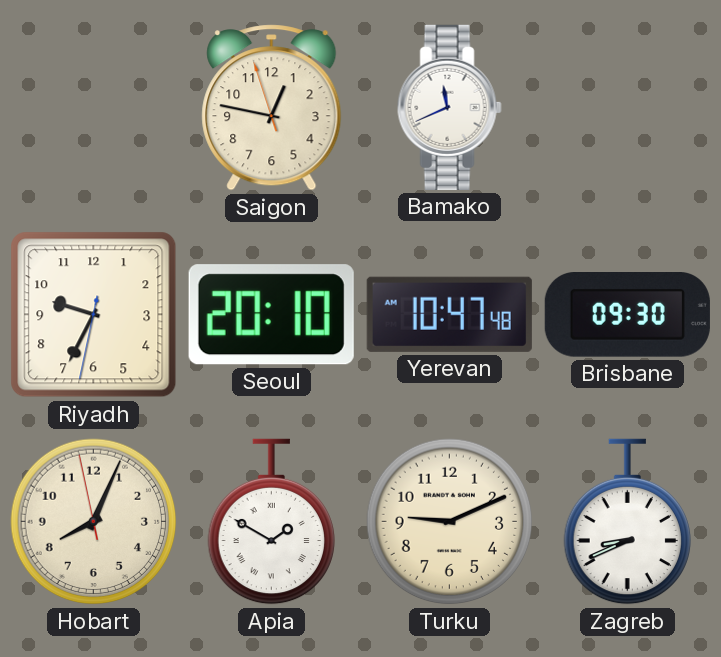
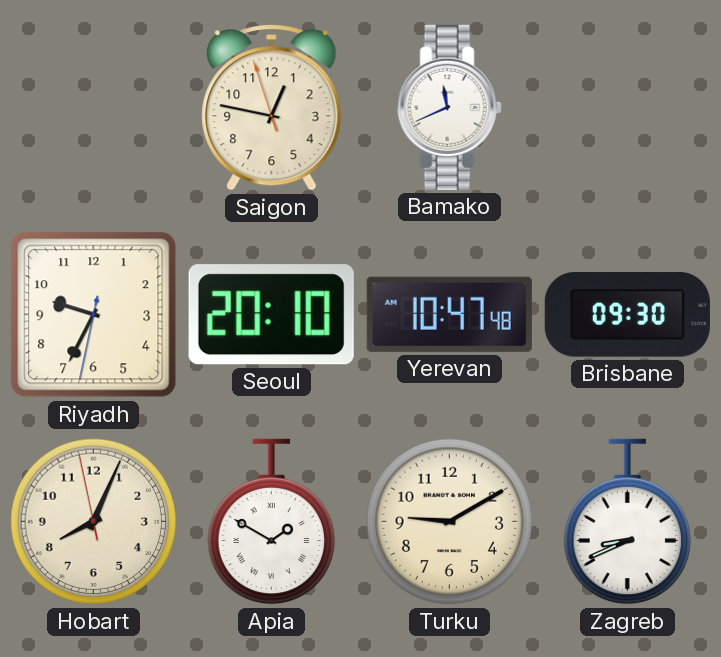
Turku: 9:11 -> 9:10
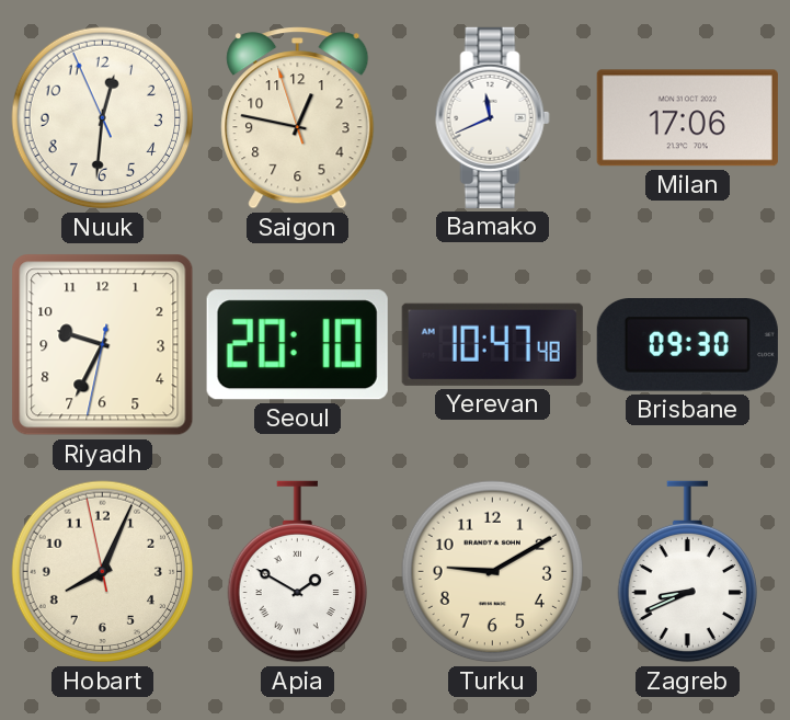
Nuuk: none -> 12:30
Milan: none -> 17:06
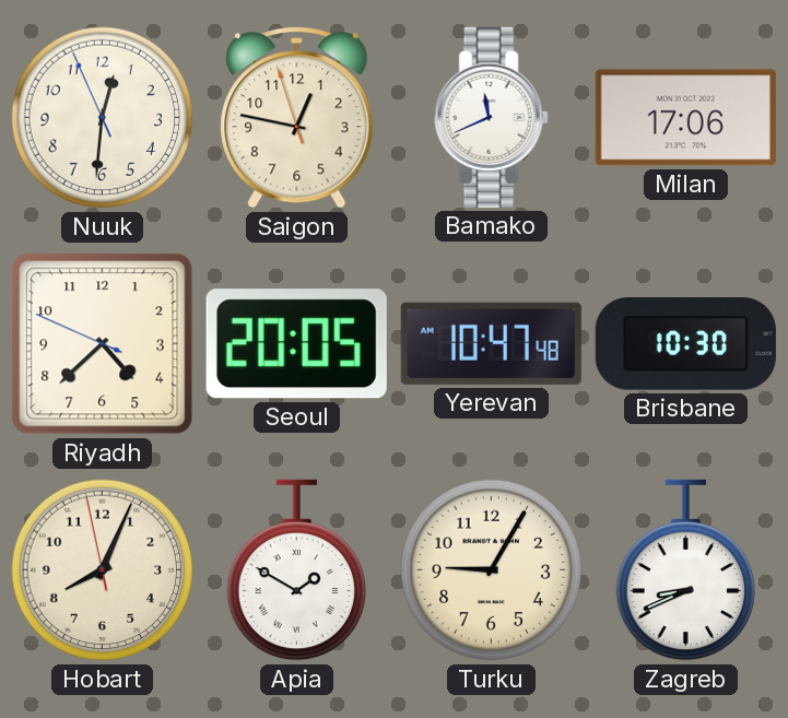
Riyadh: 9:34 -> 4:37
Seoul: 20:10 -> 20:05
Brisbane: 09:30 -> 10:30
Turku: 9:10 -> 9:05
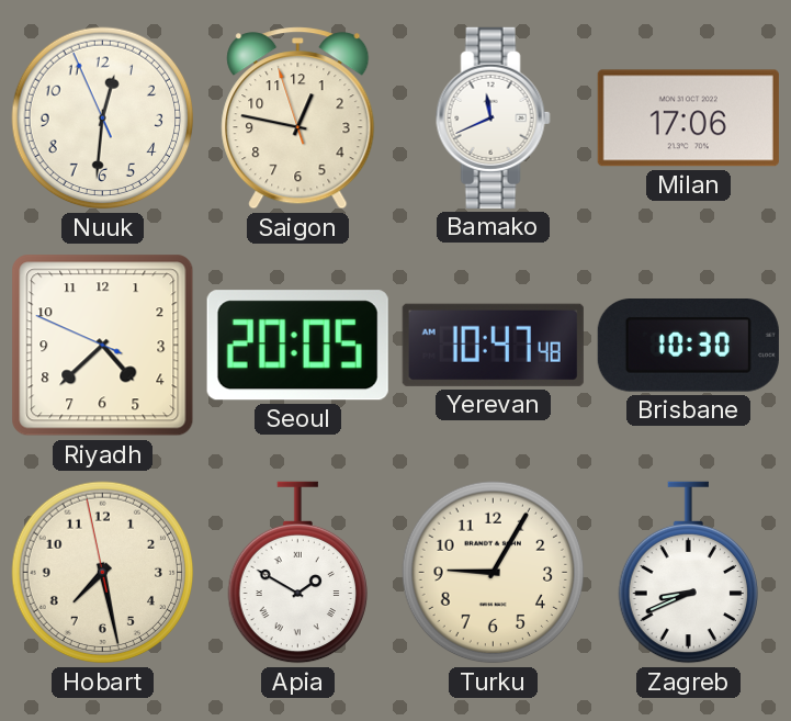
Hobart: 8:03 -> 7:27
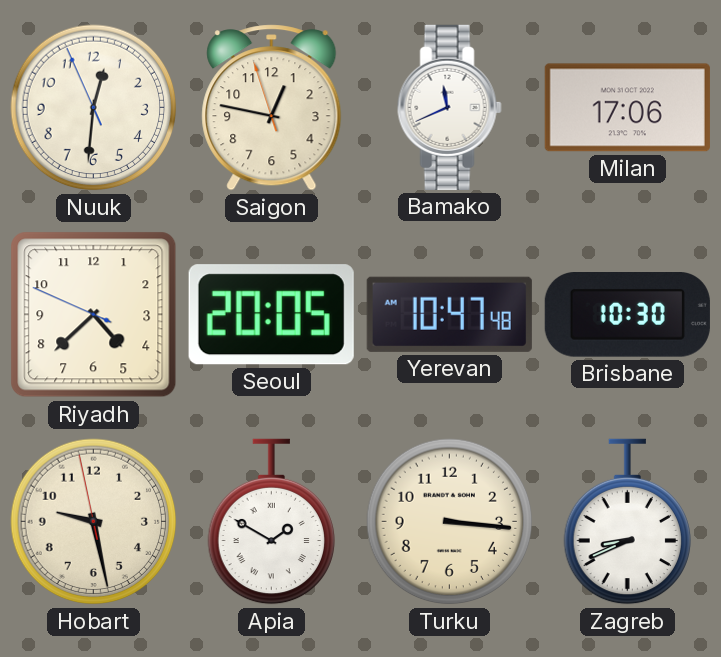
Hobart: 7:27 -> 9:27
Turku: 9:05 -> 3:16
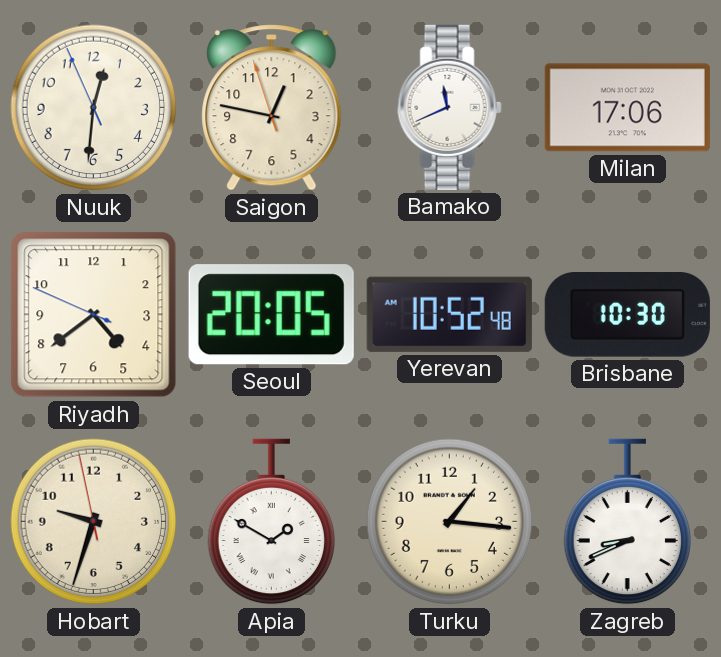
Riyadh: 4:37 -> 4:38
Yerevan: 10:47 -> 10:52
Hobart: 9:27 -> 9:32
Turku: 3:16 -> 1:16
